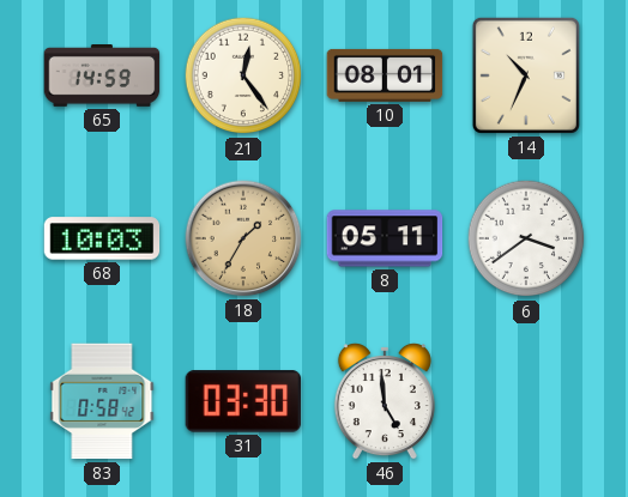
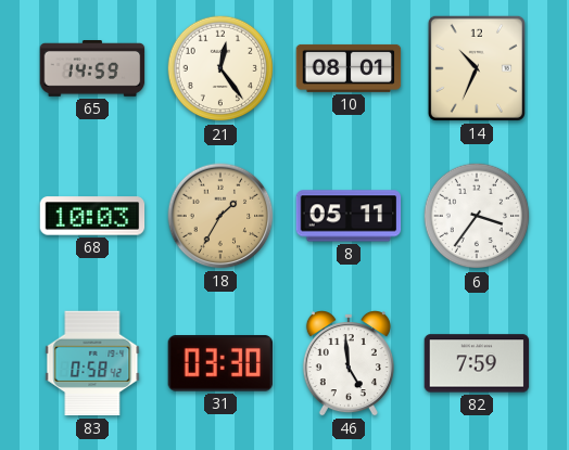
6: 3:39 -> 3:36
82: none -> 7:59
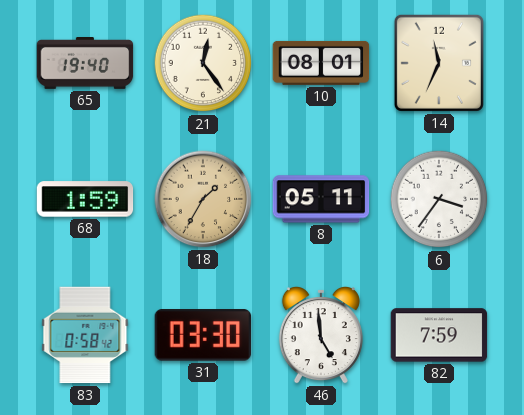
65: 14:59 -> 19:40
14: 10:34 -> 11:34
68: 10:03 -> 1:59
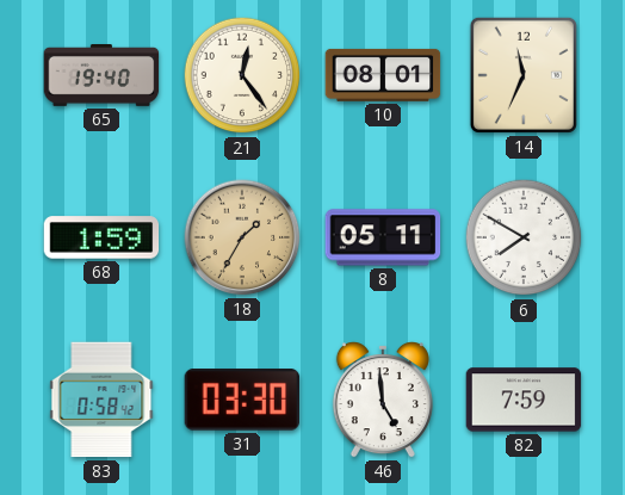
6: 3:36 -> 7:50
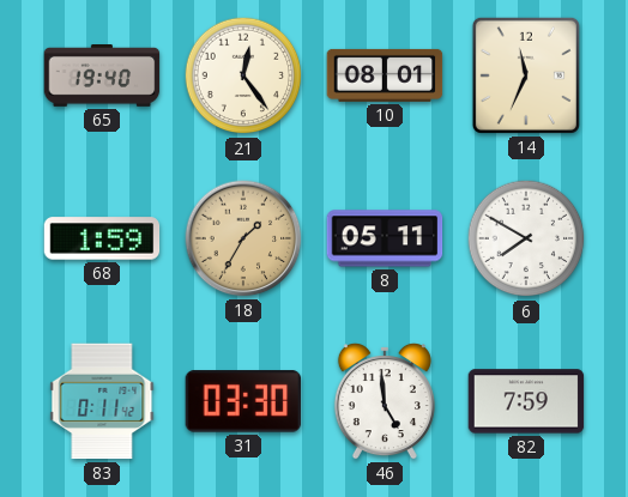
83: 0:58 -> 0:11
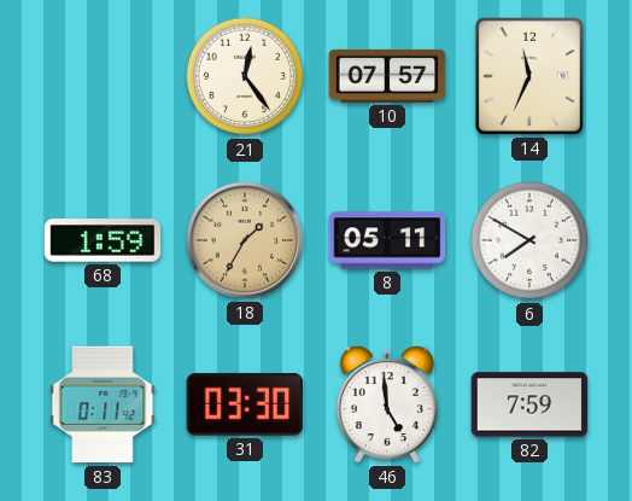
65: 19:40 -> none
10: 08:01 -> 07:57
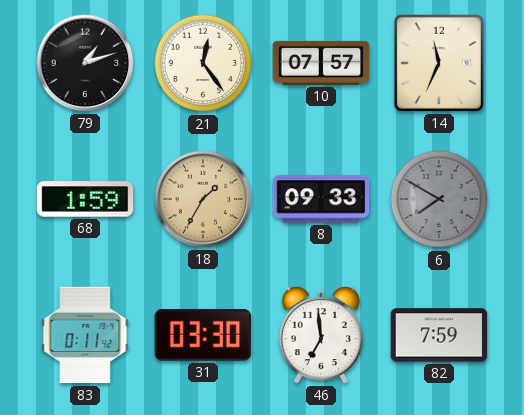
79: none -> 1:12
8: 05:11 -> 09:33
6 dial: white -> grey
46: 4:59 -> 6:59
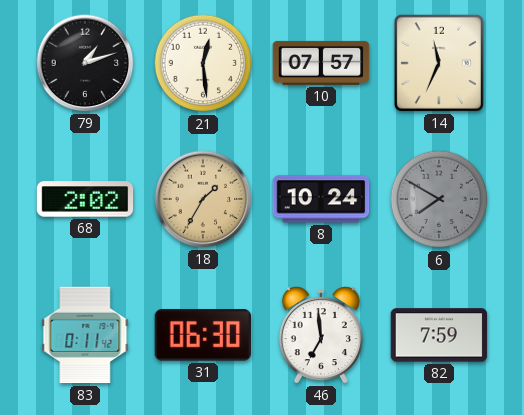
21: 12:24 -> 12:29
68: 1:59 -> 2:02
8: 09:33 -> 10:24
31: 03:30 -> 06:30
